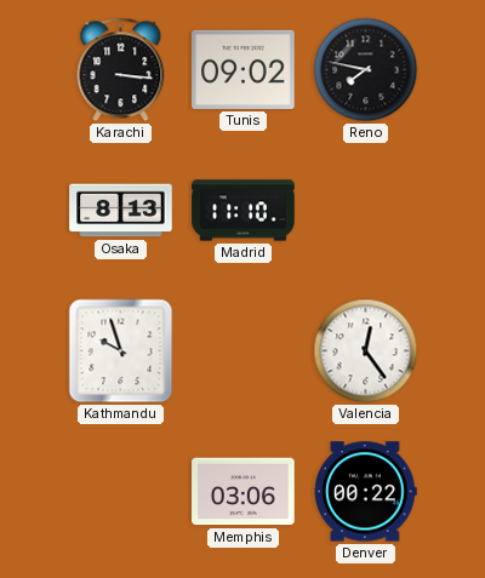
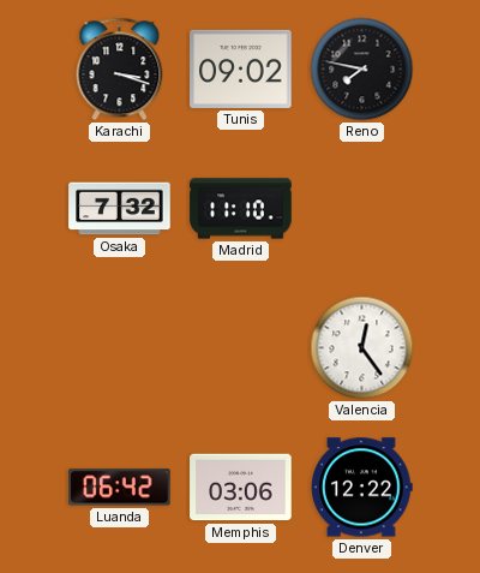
Karachi: 3:16 -> 3:18
Osaka: 8:13 -> 7:32
Kathmandu: 9:57 -> none
Luanda: none -> 06:42
Denver: 00:22 -> 12:22
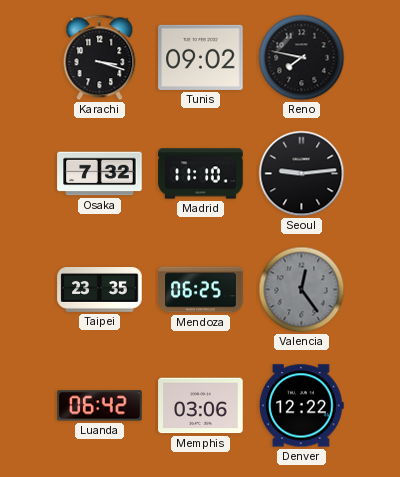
Seoul: none -> 9:14
Taipei: none -> 23:35
Mendoza: none -> 06:25
Valencia dial: white -> grey
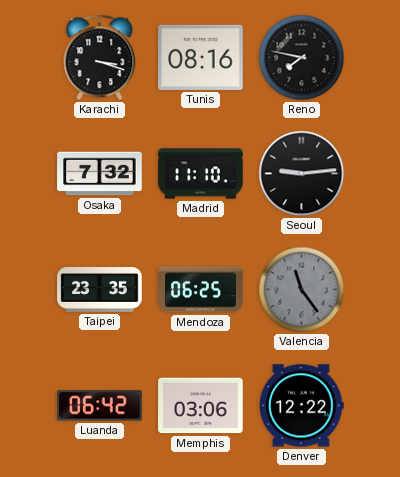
Tunis: 09:02 -> 08:16
Valencia: 12:24 -> 11:24
